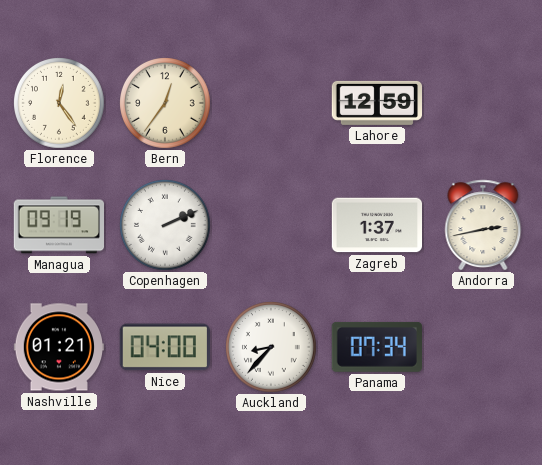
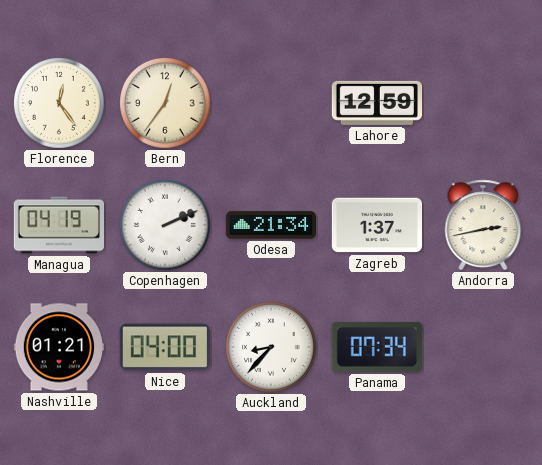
Managua: 09:19 -> 04:19
Odesa: none -> 21:34
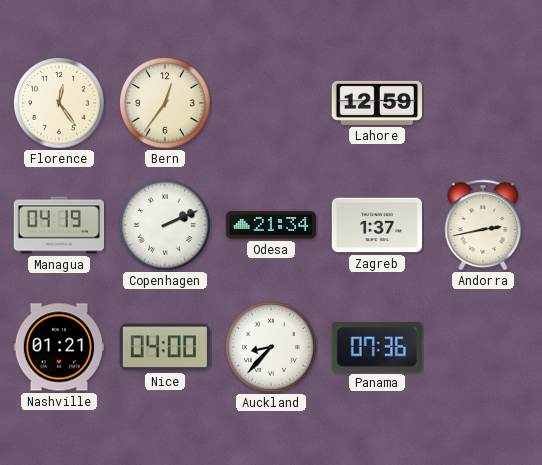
Panama: 07:34 -> 07:36
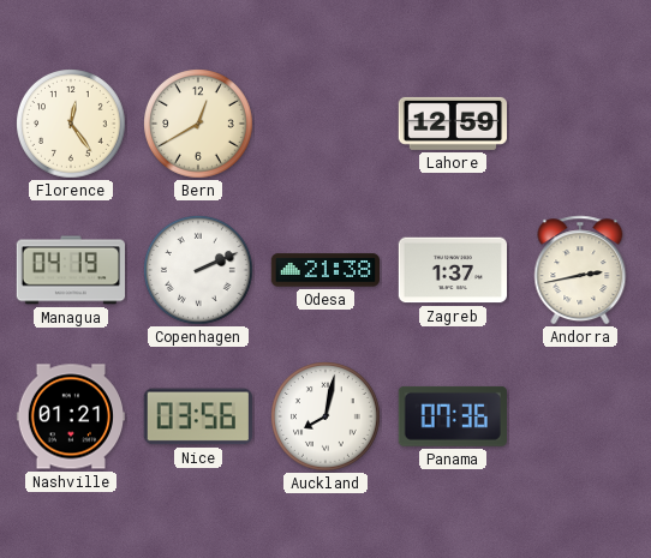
Bern: 12:36 -> 12:40
Odesa: 21:34 -> 21:38
Nice: 04:00 -> 03:56
Auckland: 8:37 -> 8:02
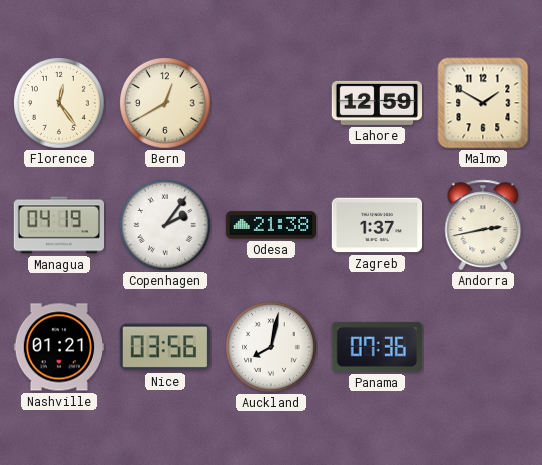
Malmo: none -> 1:50
Copenhagen: 2:11 -> 2:06
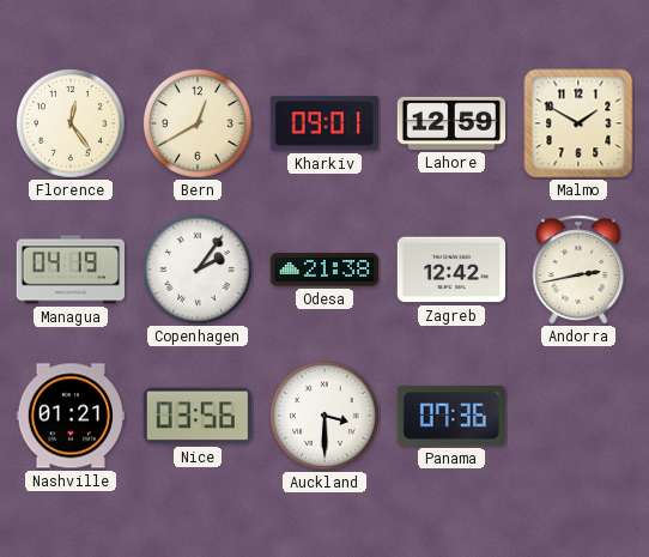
Kharkiv: none -> 09:01
Zagreb: 1:37 -> 12:42
Auckland: 8:02 -> 3:30
